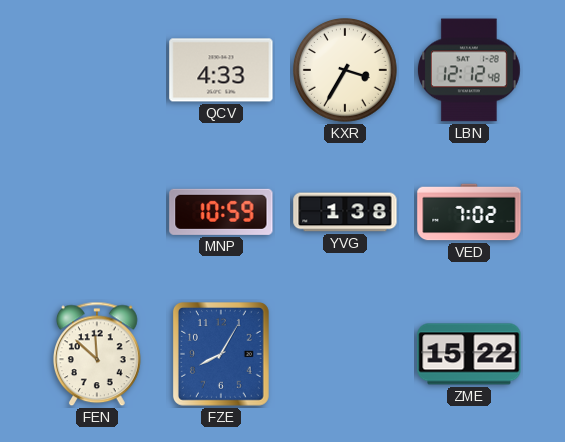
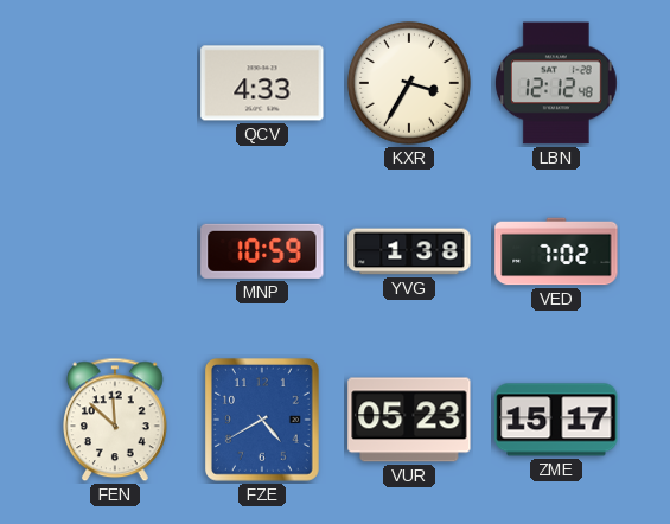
FZE: 8:05 -> 4:40
VUR: none -> 05:23
ZME: 15:22 -> 15:17
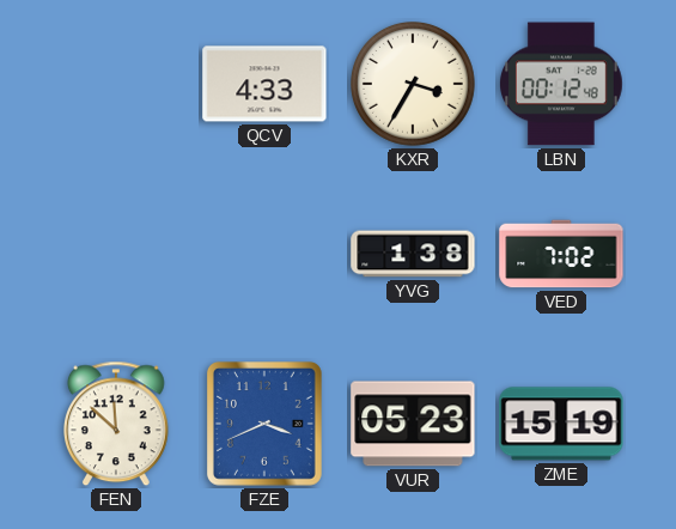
LBN: 12:12 -> 00:12
MNP: 10:59 -> none
FZE: 4:40 -> 3:41
ZME: 15:17 -> 15:19
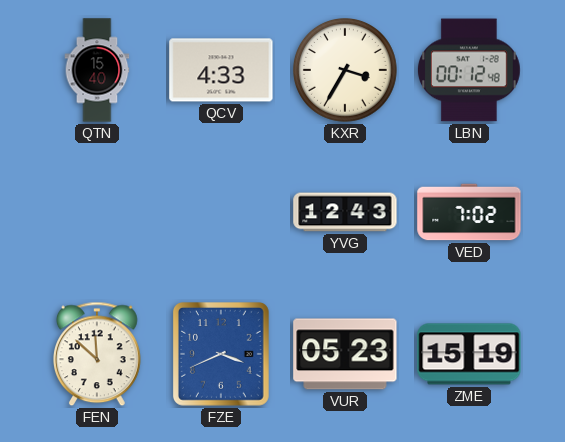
QTN: none -> 15:40
YVG: 1:38 -> 12:43
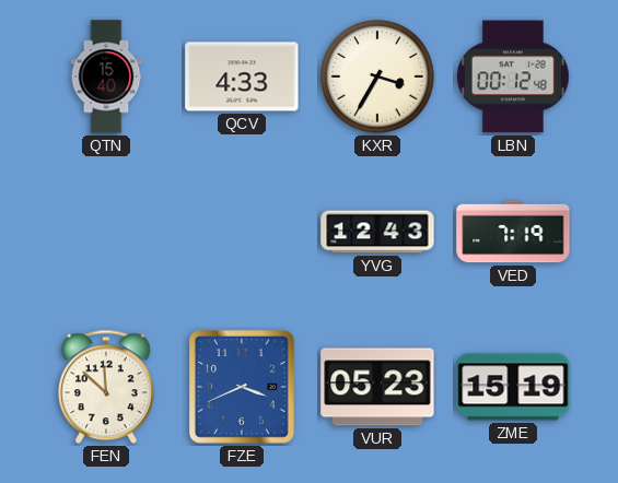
VED: 7:02 -> 7:19
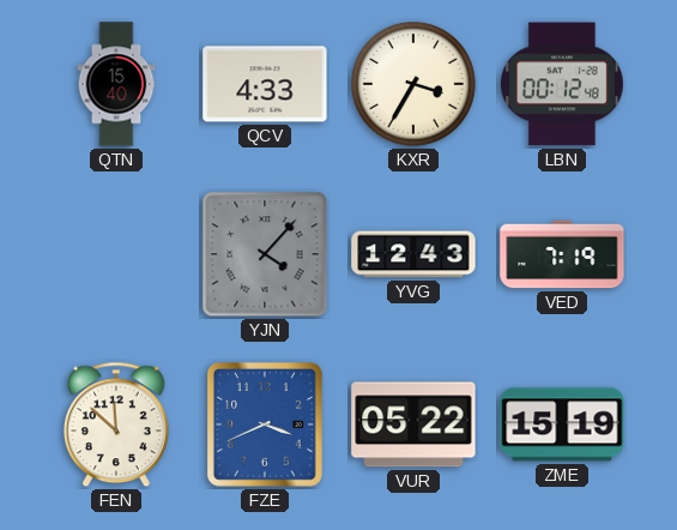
YJN: none -> 4:07
VUR: 05:23 -> 05:22
